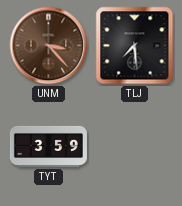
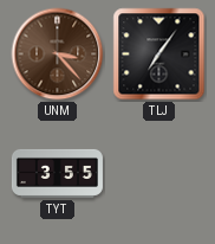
TLJ: 7:29 -> 7:06
TYT: 3:59 -> 3:55
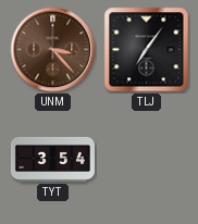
TYT: 3:55 -> 3:54
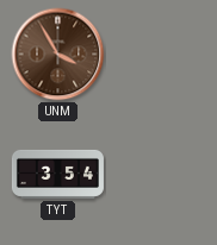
UNM: 3:23 -> 3:55
TLJ: 7:06 -> none
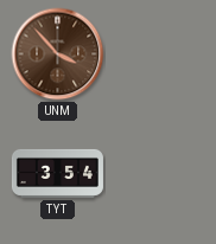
UNM: 3:55 -> 3:53
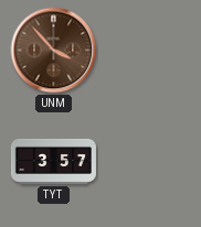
TYT: 3:54 -> 3:57
